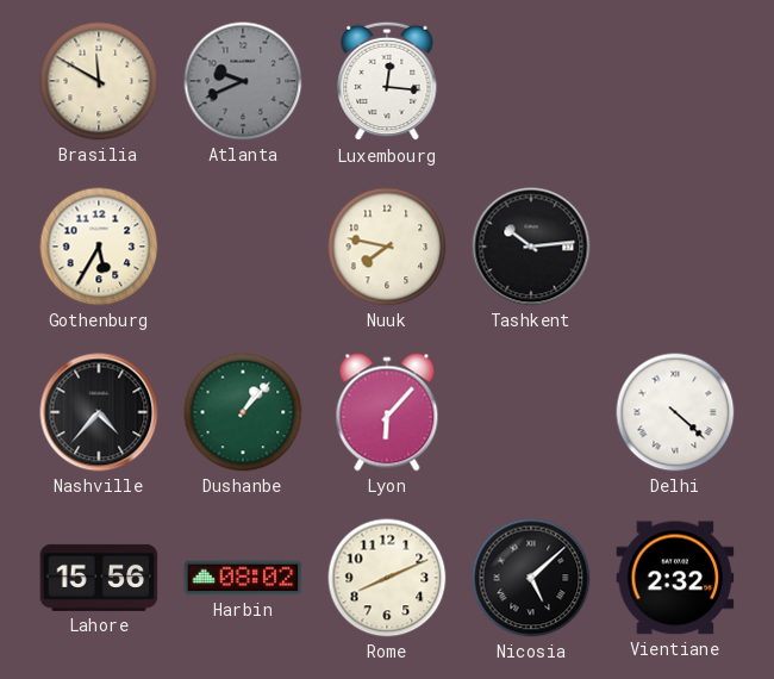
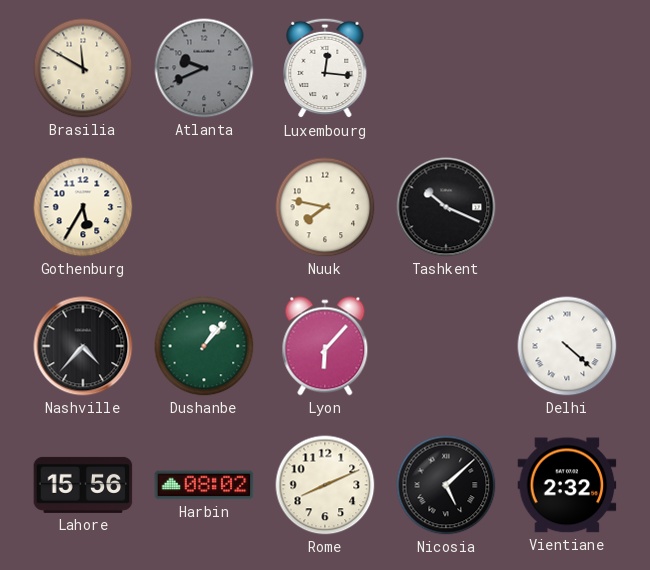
Tashkent: 10:14 -> 10:19
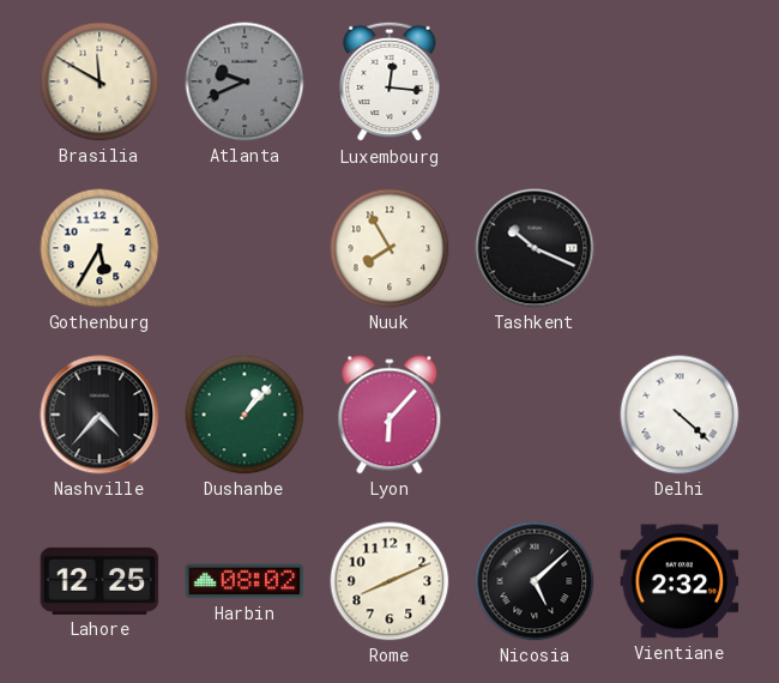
Nuuk: 7:47 -> 7:55
Lahore: 15:56 -> 12:25
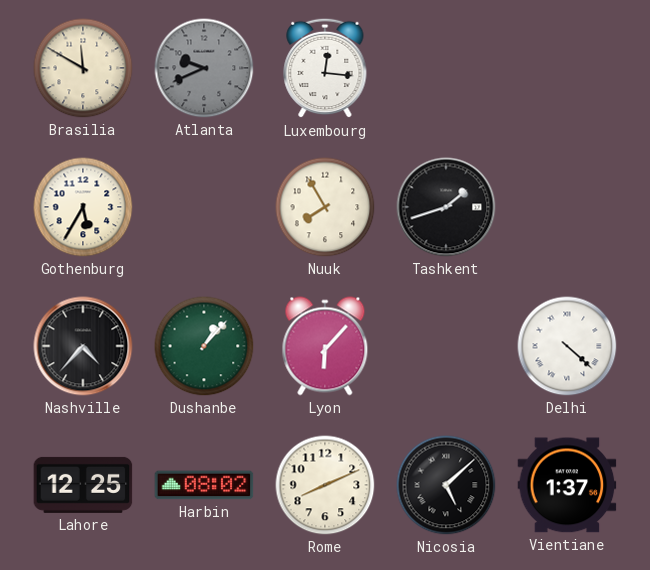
Tashkent: 10:19 -> 1:42
Vientiane: 2:32 -> 1:37
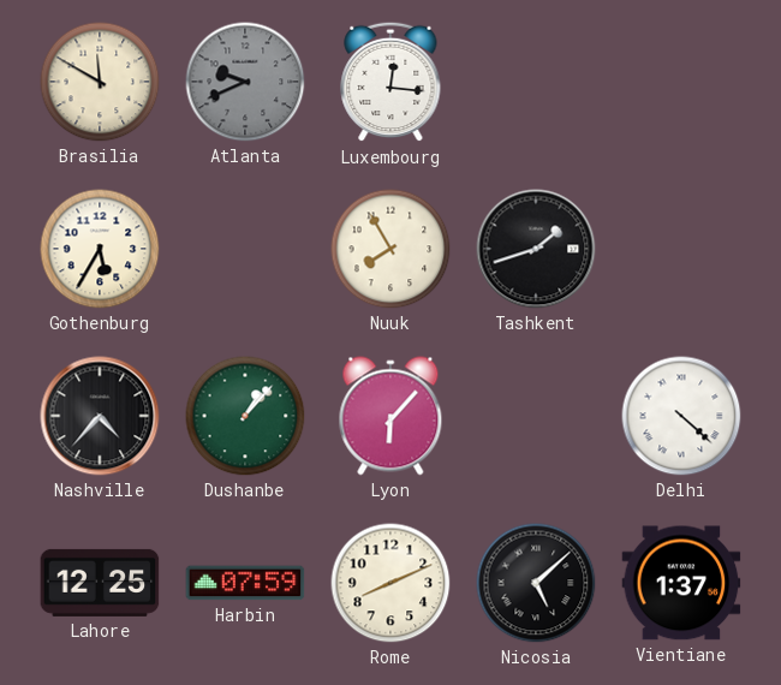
Harbin: 08:02 -> 07:59
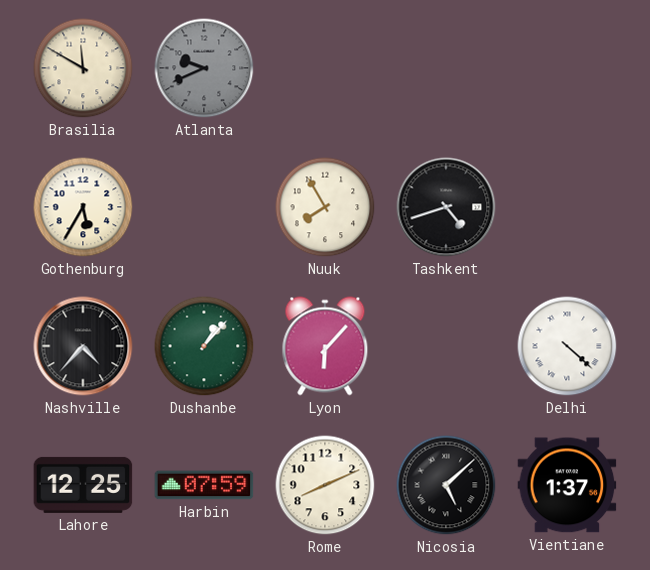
Luxembourg: 12:16 -> none
Tashkent: 1:42 -> 4:42
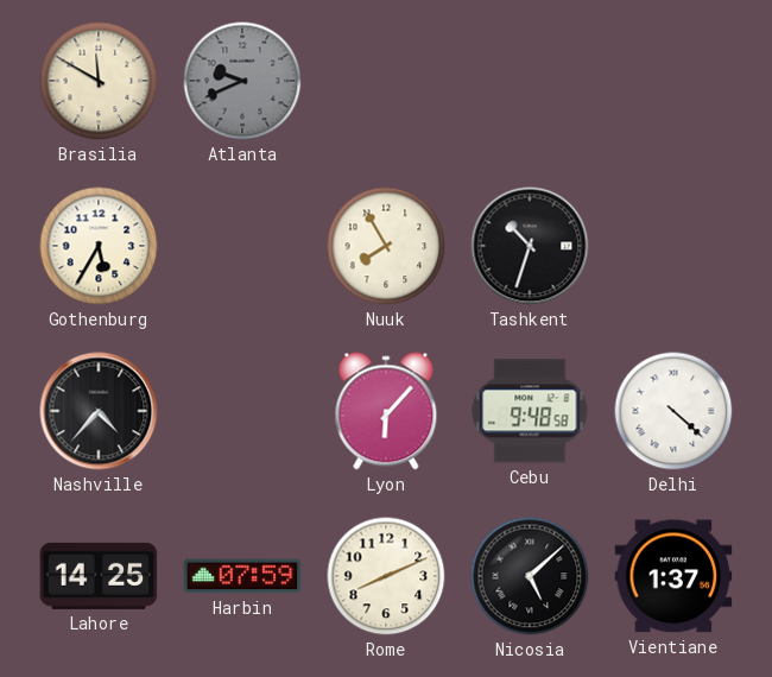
Tashkent: 4:42 -> 10:33
Dushanbe: 1:07 -> none
Cebu: none -> 9:48
Lahore: 12:25 -> 14:25
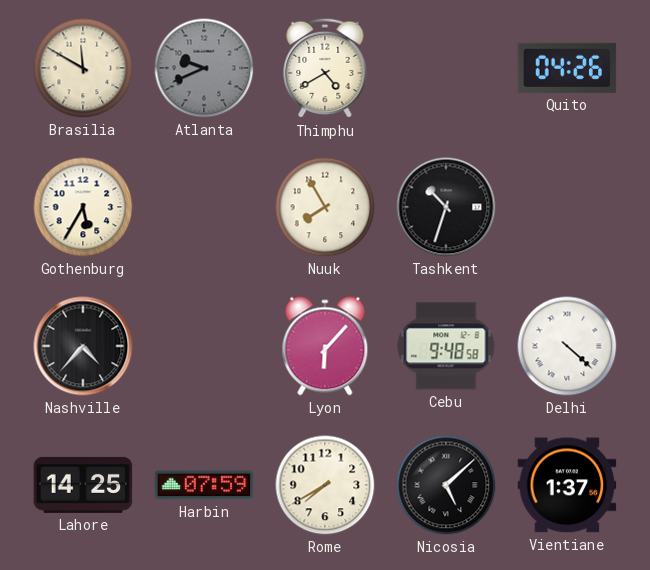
Thimphu: none -> 4:40
Quito: none -> 04:26
Rome: 8:11 -> 7:40
